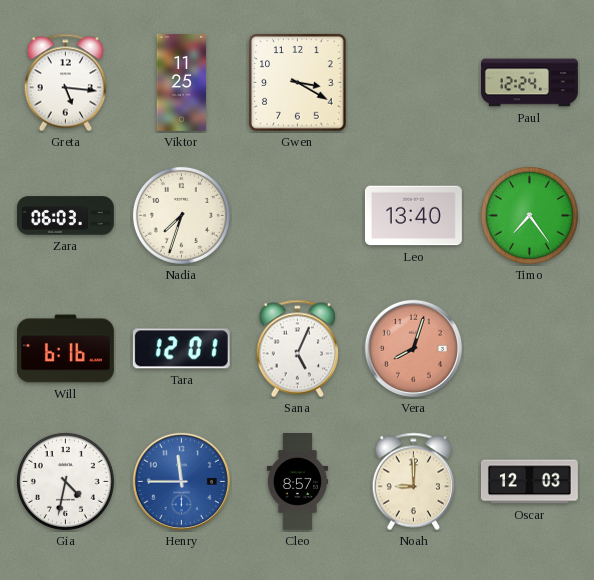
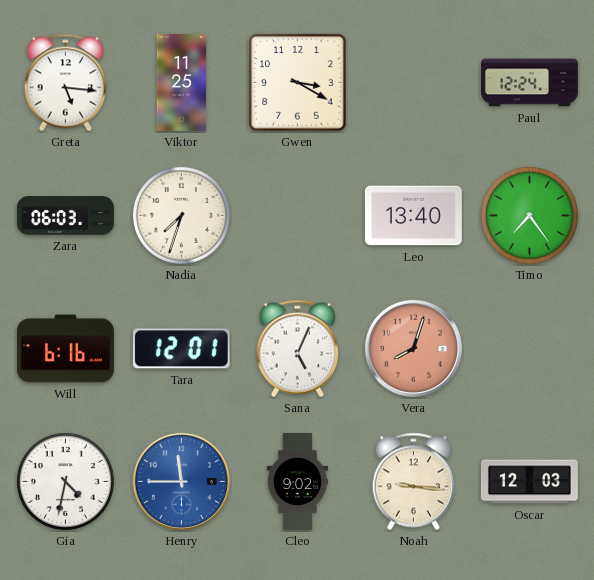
Cleo: 8:57 -> 9:02
Noah: 9:00 -> 9:16
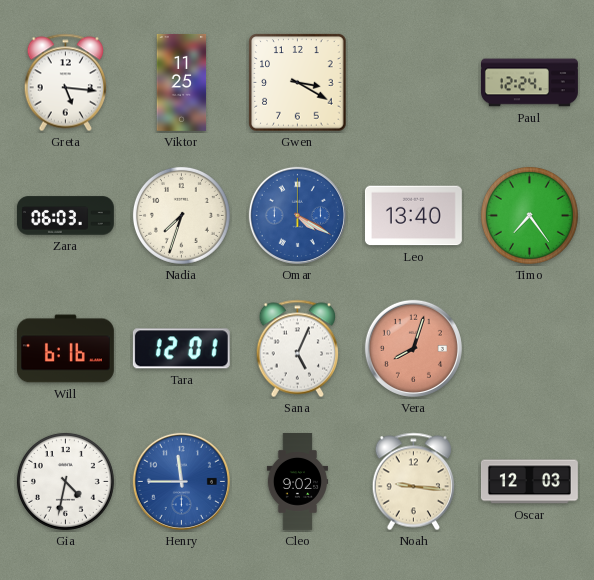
Omar: none -> 4:20
